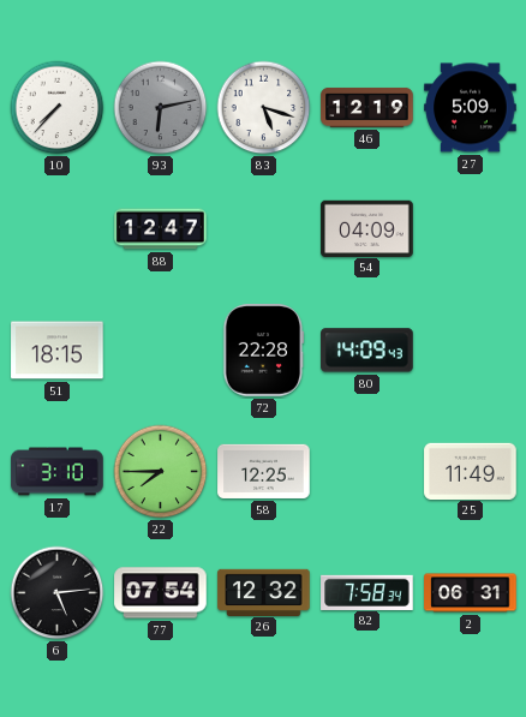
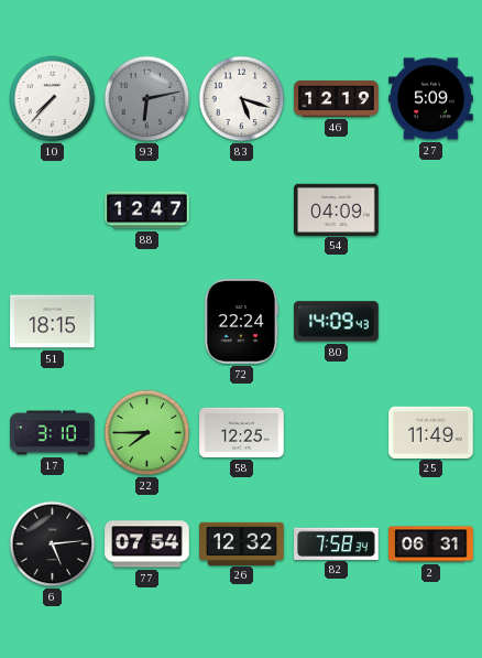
72: 22:28 -> 22:24
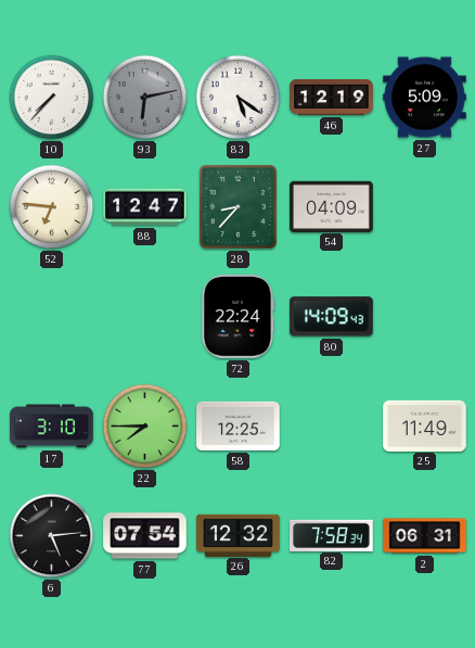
83: 5:18 -> 5:21
52: none -> 6:46
28: none -> 8:37
51: 18:15 -> none
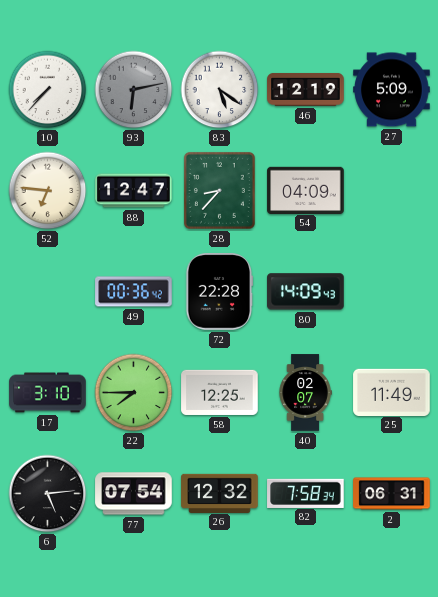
49: none -> 00:36
72: 22:24 -> 22:28
40: none -> 02:07
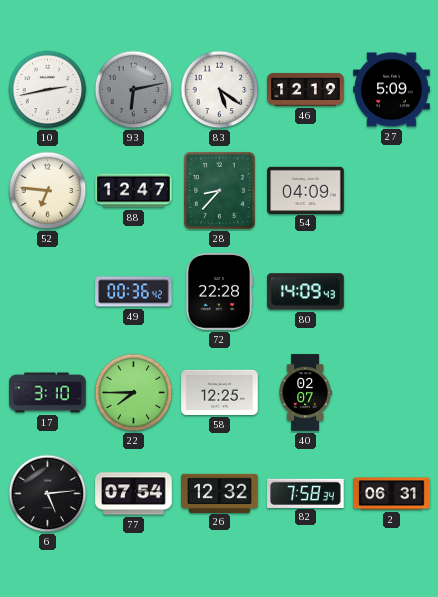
10: 7:37 -> 2:43
25: 11:49 -> none
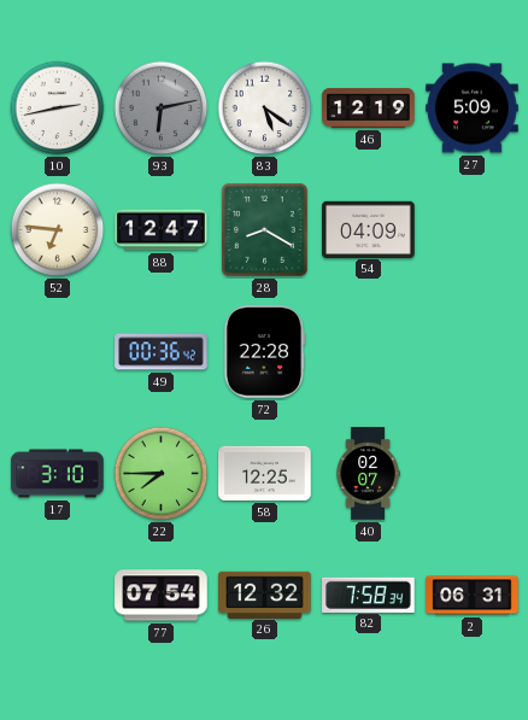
28: 8:37 -> 8:20
80: 14:09 -> none
6: 5:14 -> none
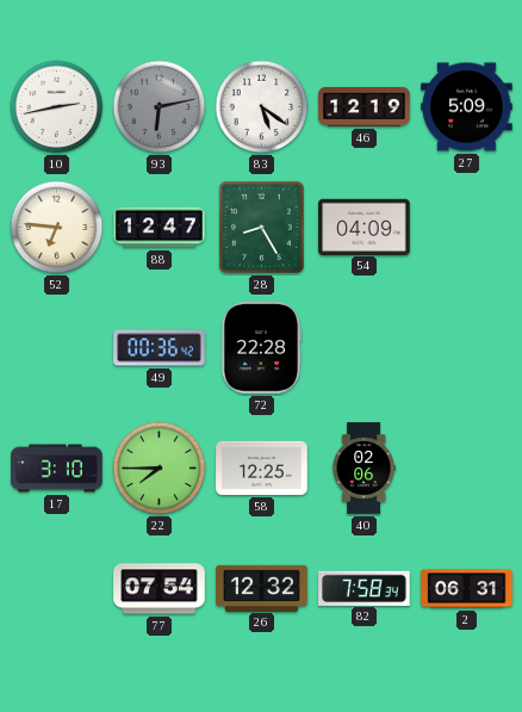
28: 8:20 -> 8:25
40: 02:07 -> 02:06
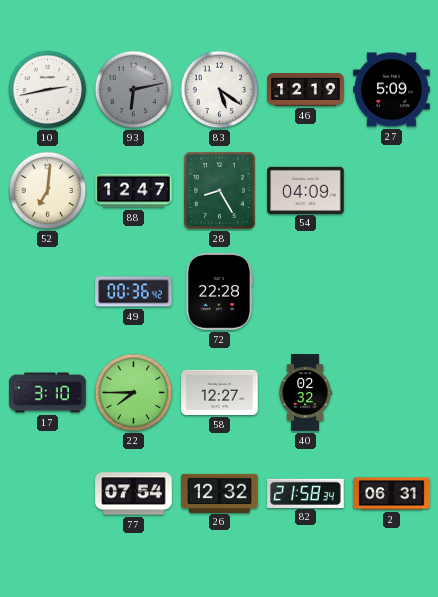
52: 6:46 -> 7:01
58: 12:25 -> 12:27
40: 02:06 -> 02:32
82: 7:58 -> 21:58
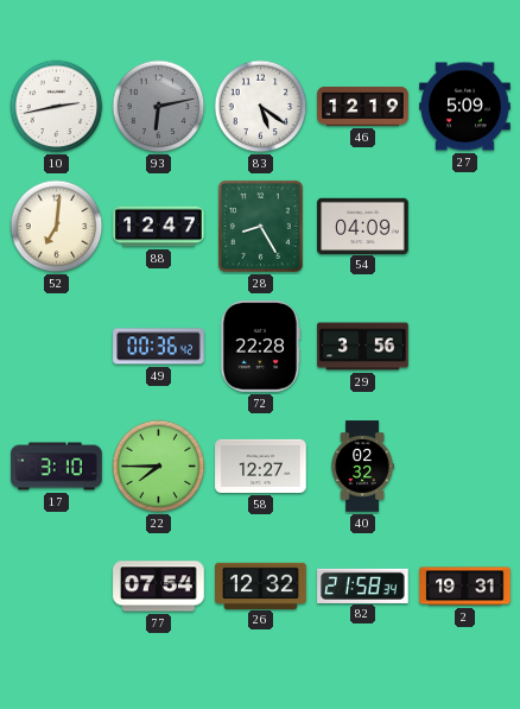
29: none -> 3:56
2: 06:31 -> 19:31
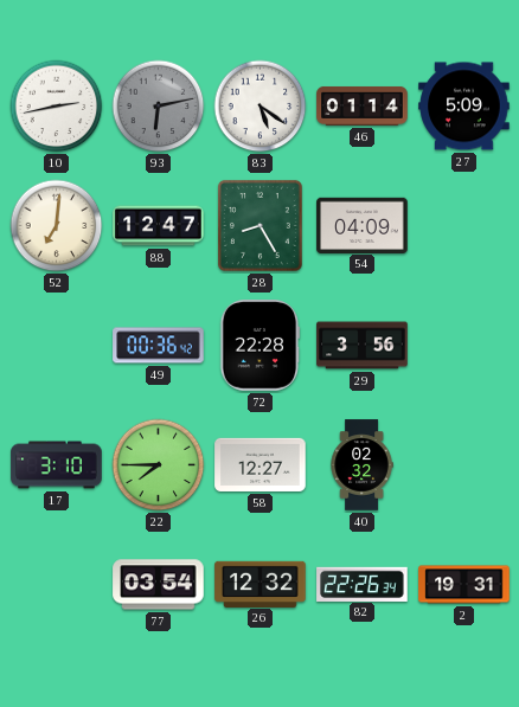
46: 12:19 -> 01:14
77: 07:54 -> 03:54
82: 21:58 -> 22:26
